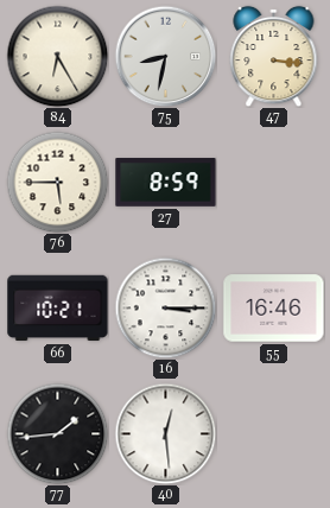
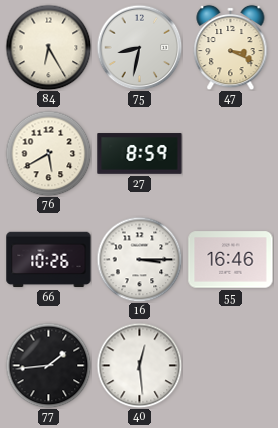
47: 3:16 -> 3:19
76: 5:45 -> 5:40
66: 10:21 -> 10:26
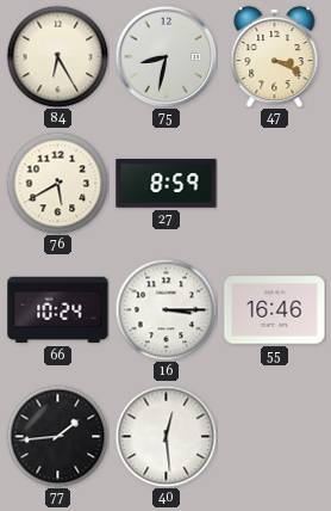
66: 10:26 -> 10:24
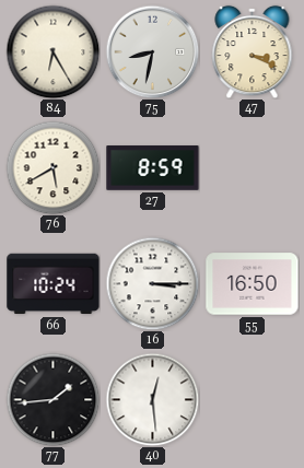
55: 16:46 -> 16:50
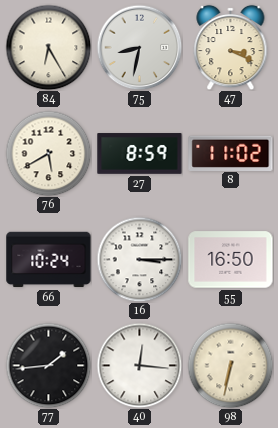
8: none -> 11:02
40: 12:29 -> 12:16
98: none -> 6:32
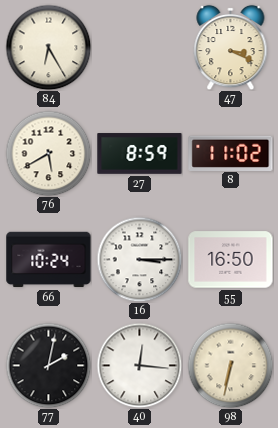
75: 8:32 -> none
77: 1:44 -> 2:02
